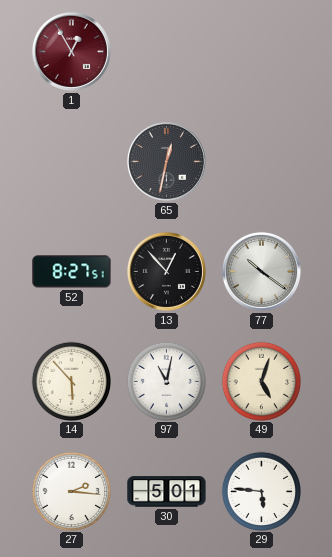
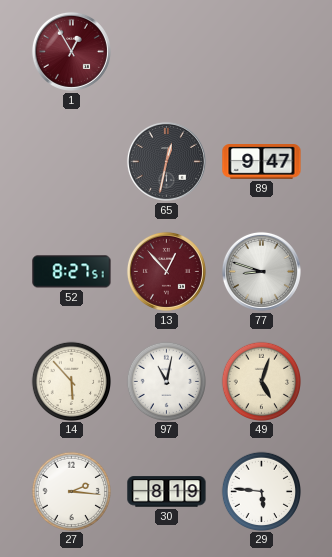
89: none -> 9:47
13 dial: black -> burgundy
77: 10:21 -> 8:48
30: 5:01 -> 8:19
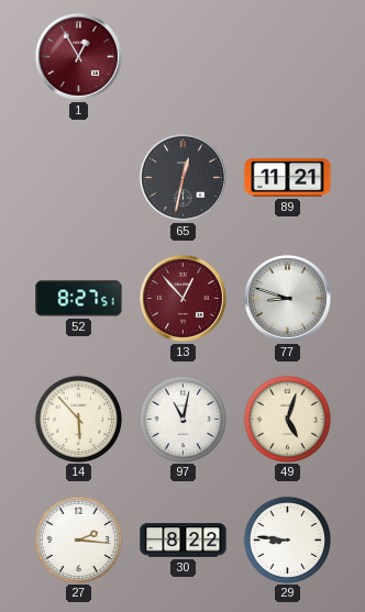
89: 9:47 -> 11:21
30: 8:19 -> 8:22
29: 5:46 -> 8:46
